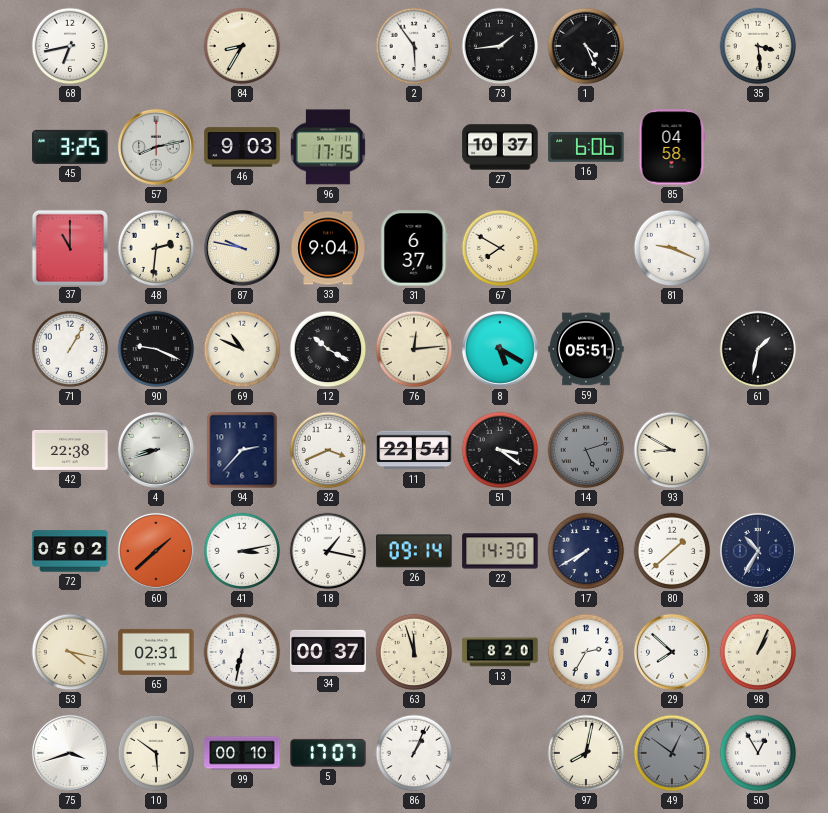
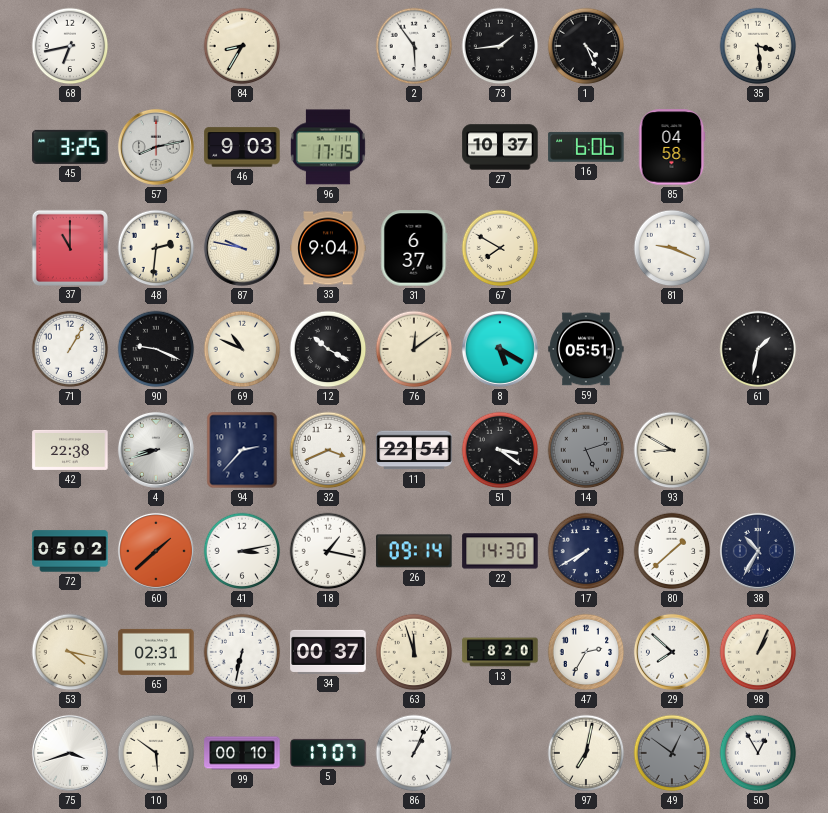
76: 12:14 -> 12:09
97: 8:02 -> 7:02
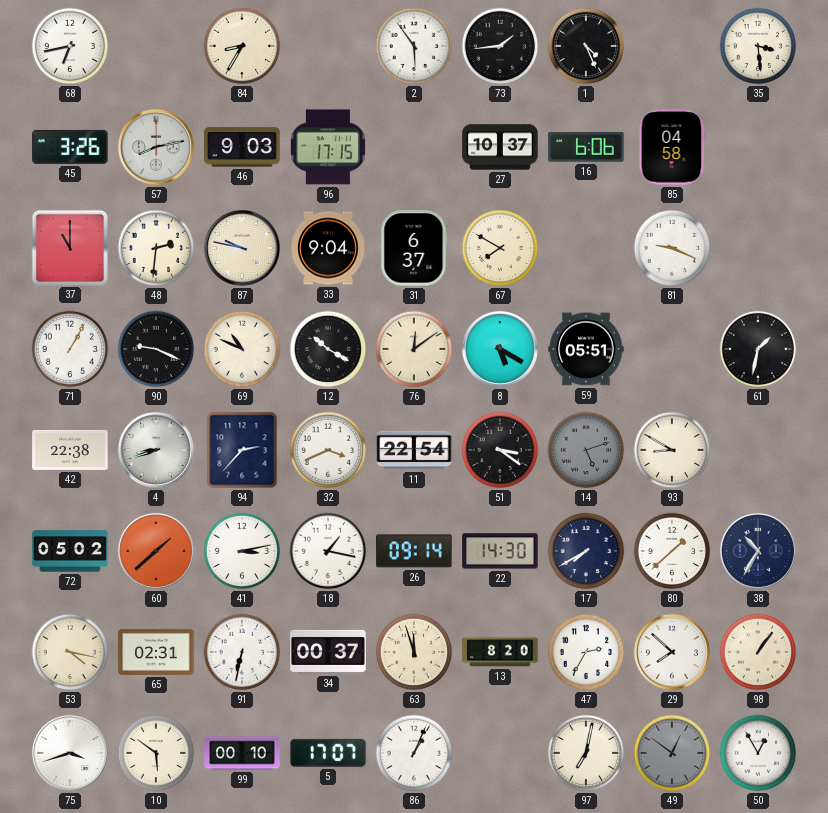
45: 3:25 -> 3:26
98: 1:04 -> 1:06
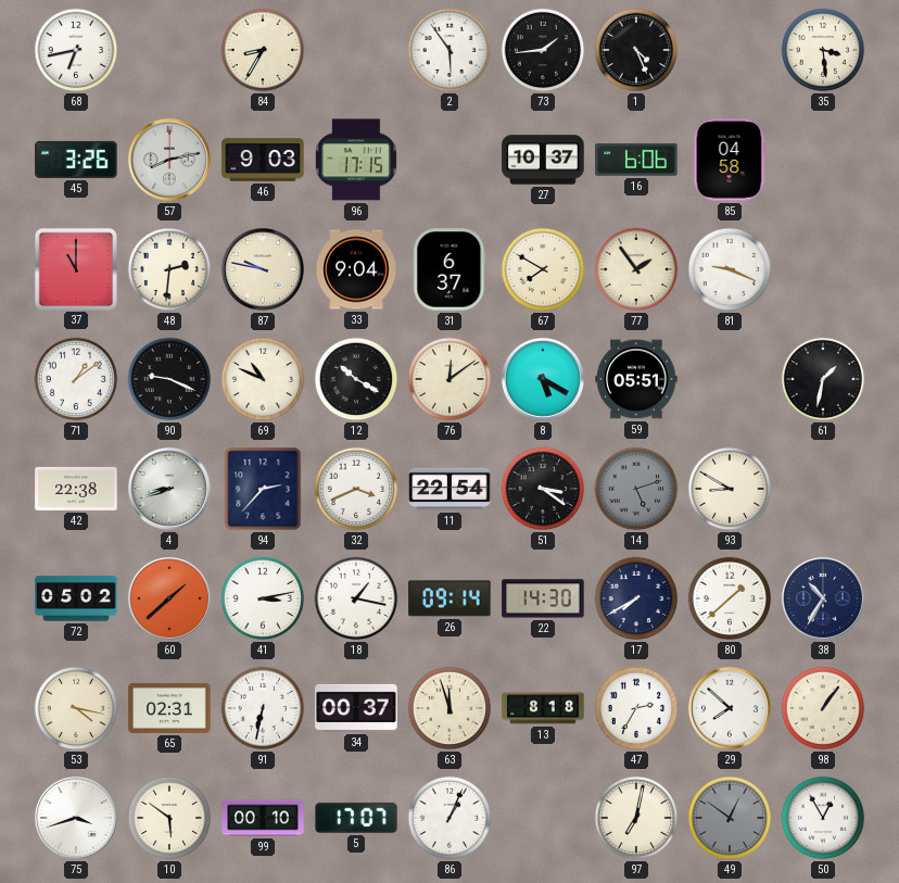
77: none -> 1:54
71: 1:05 -> 1:09
13: 8:20 -> 8:18
